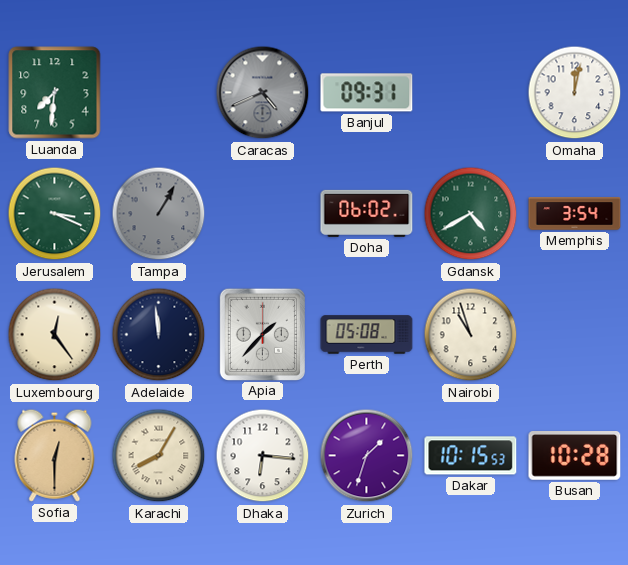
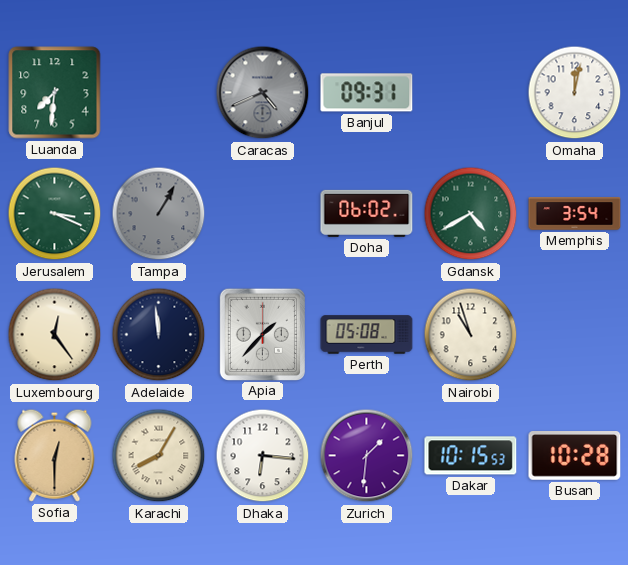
Zurich: 1:33 -> 1:31
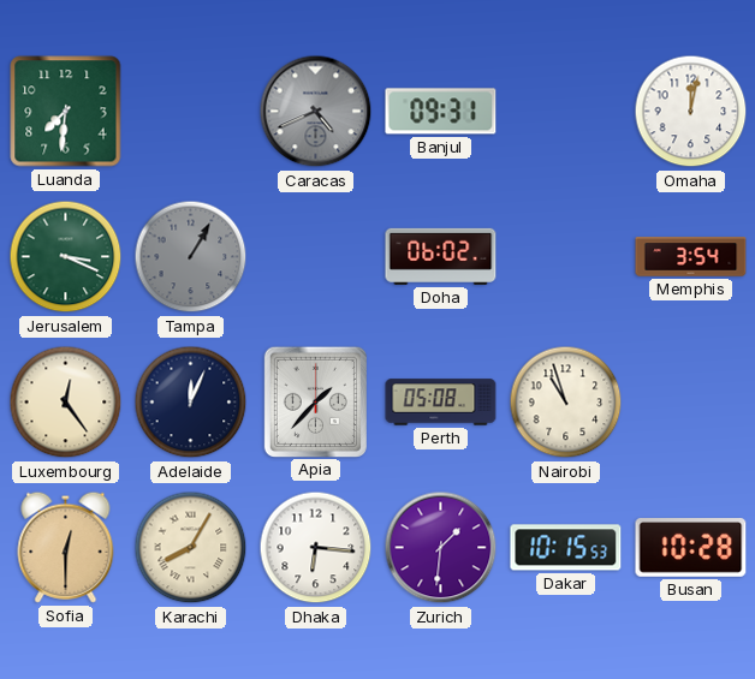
Gdansk: 4:40 -> none
Adelaide: 11:59 -> 12:04
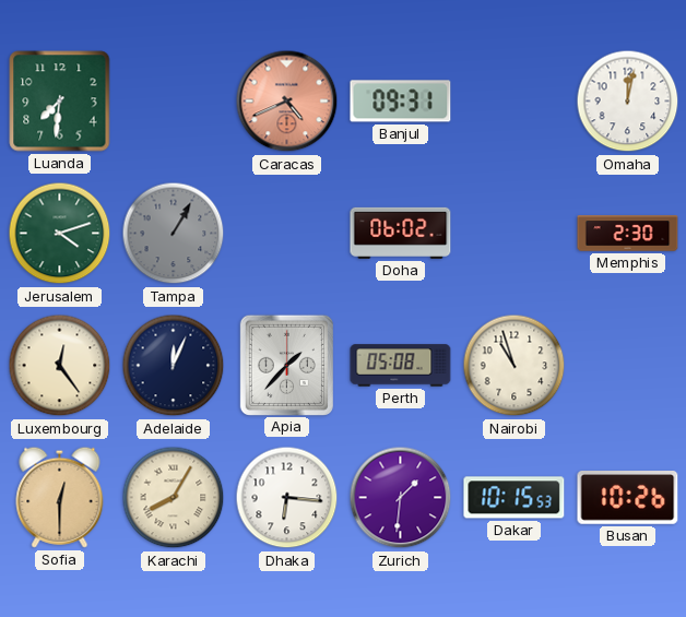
Caracas dial: grey -> salmon
Jerusalem: 3:19 -> 4:12
Memphis: 3:54 -> 2:30
Busan: 10:28 -> 10:26
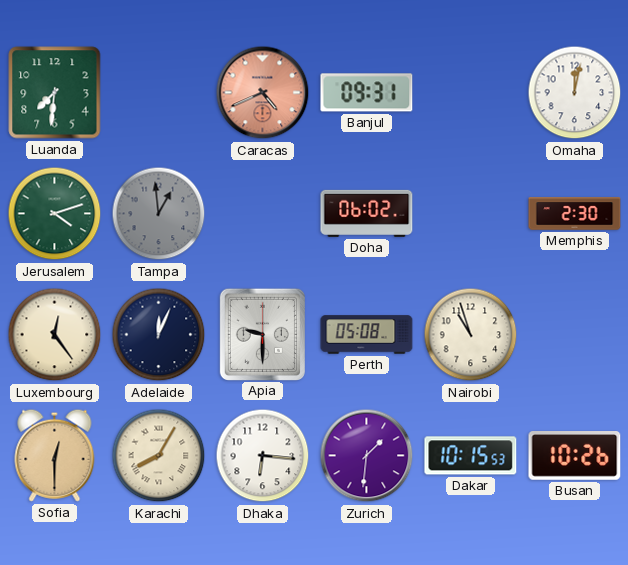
Tampa: 1:05 -> 12:59
Apia: 1:37 -> 9:30
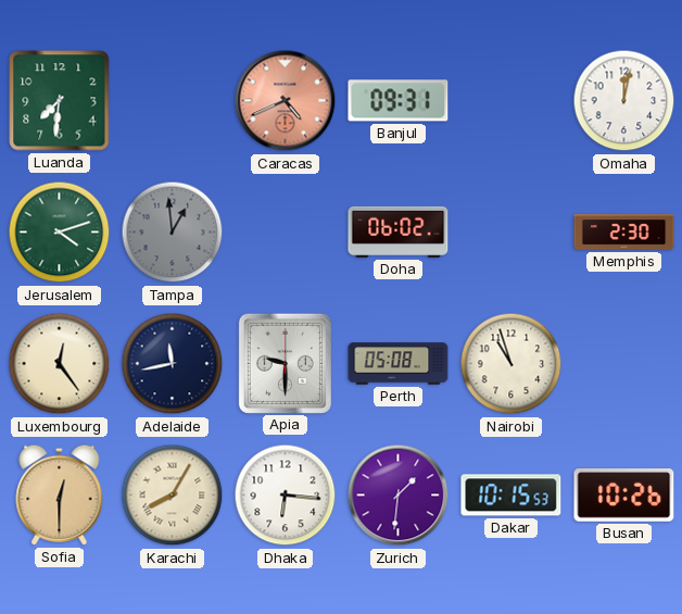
Adelaide: 12:04 -> 11:43
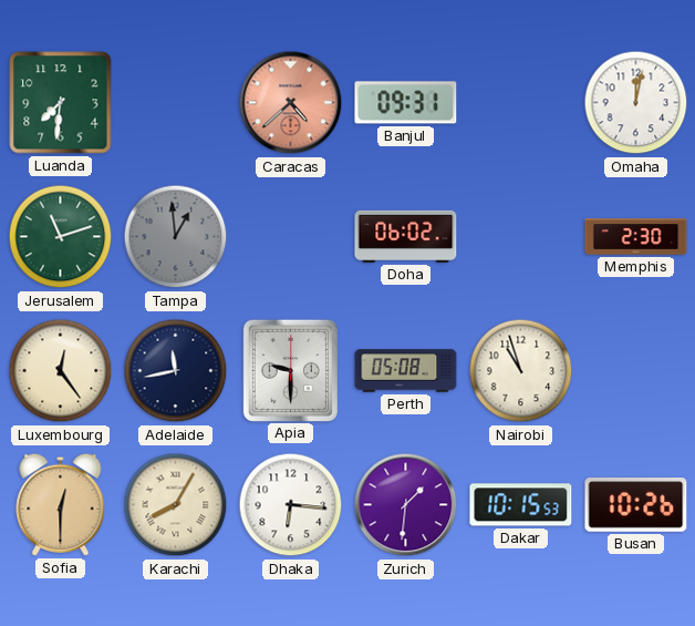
Caracas: 4:41 -> 4:38
Jerusalem: 4:12 -> 11:12
